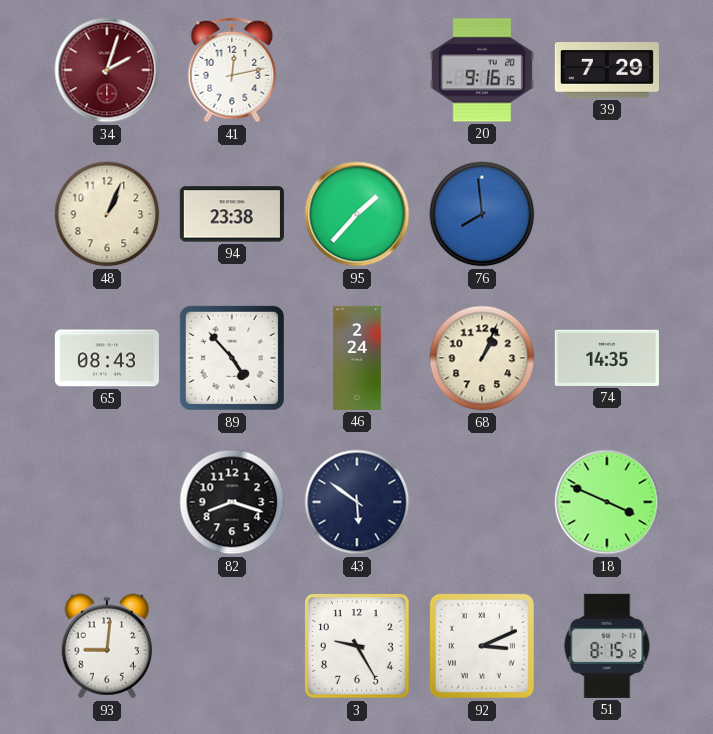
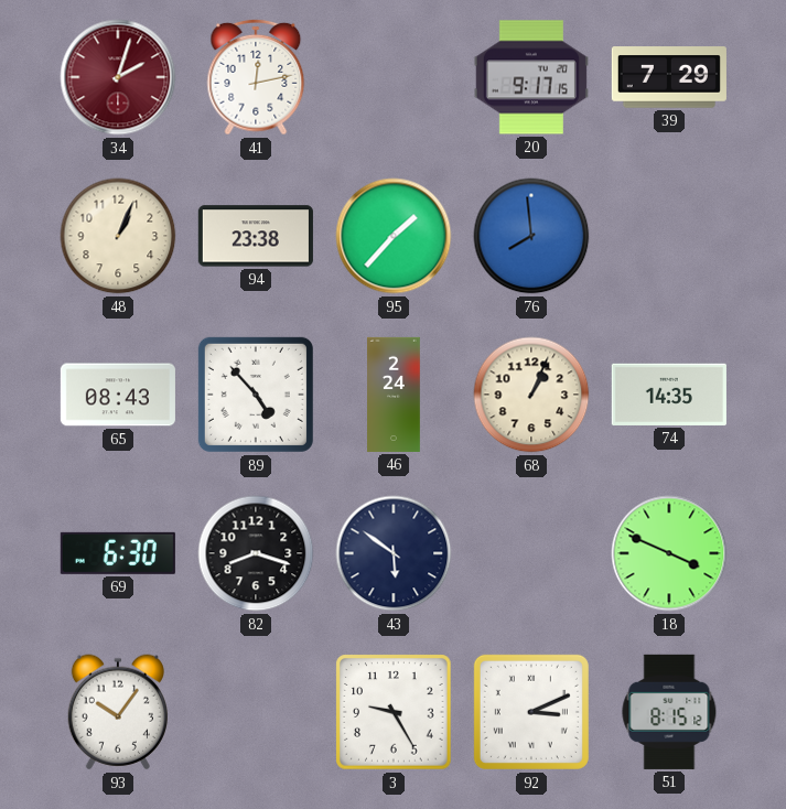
20: 9:16 -> 9:17
69: none -> 6:30
93: 9:01 -> 10:06
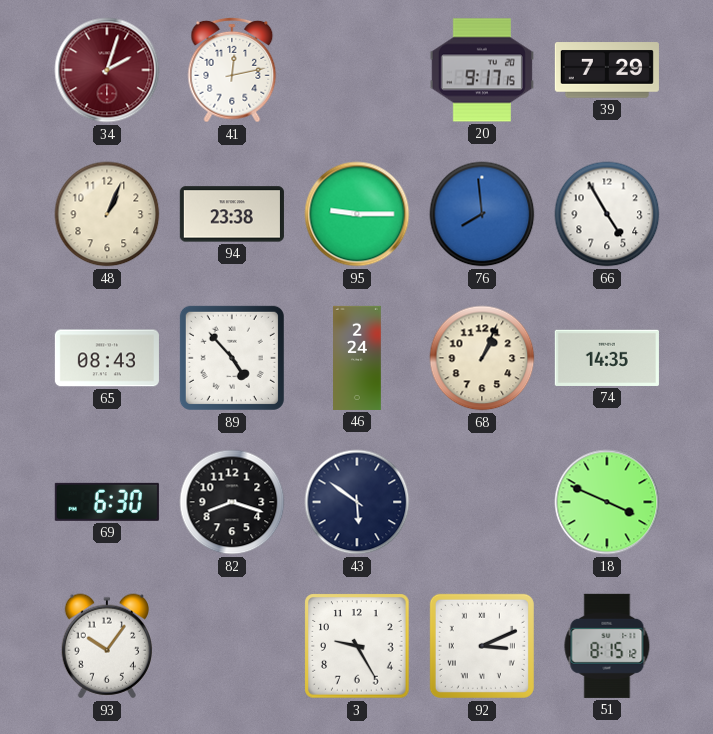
95: 1:37 -> 9:15
66: none -> 4:55
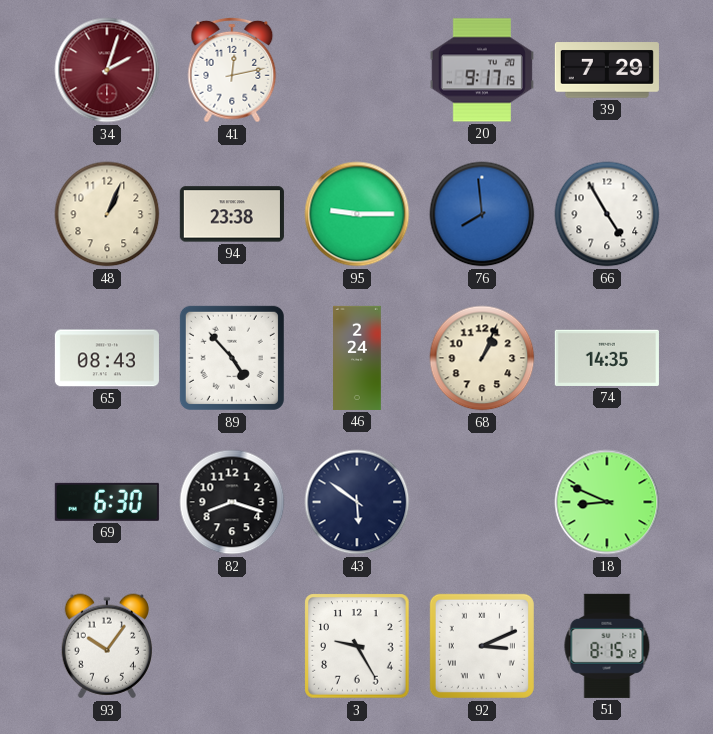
18: 3:49 -> 8:49
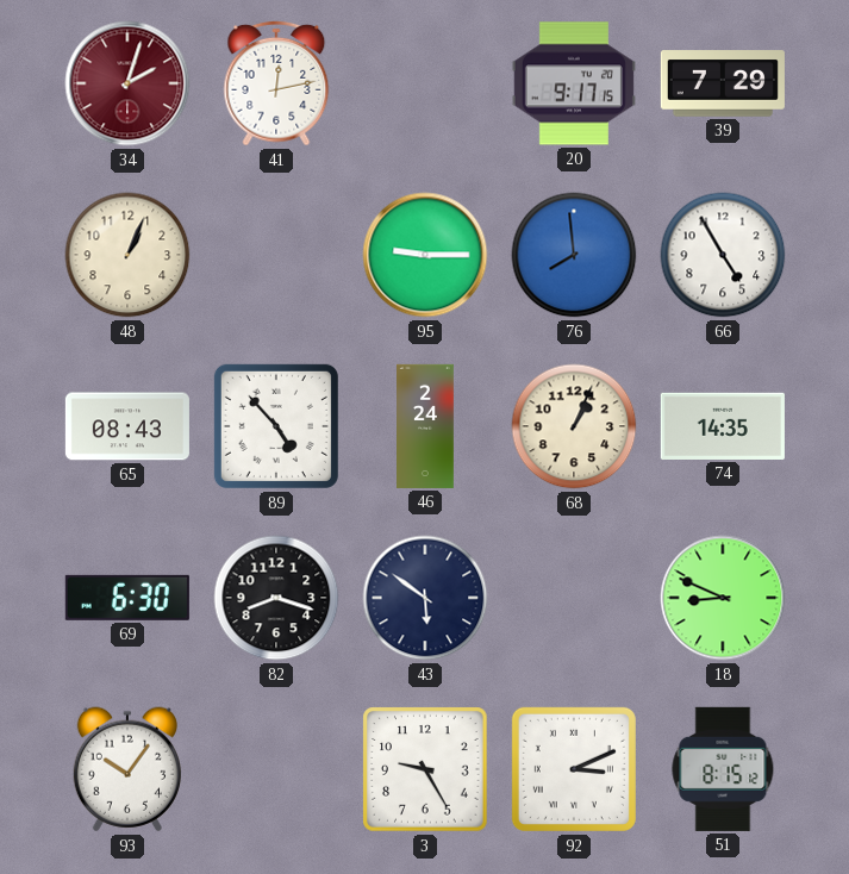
94: 23:38 -> none
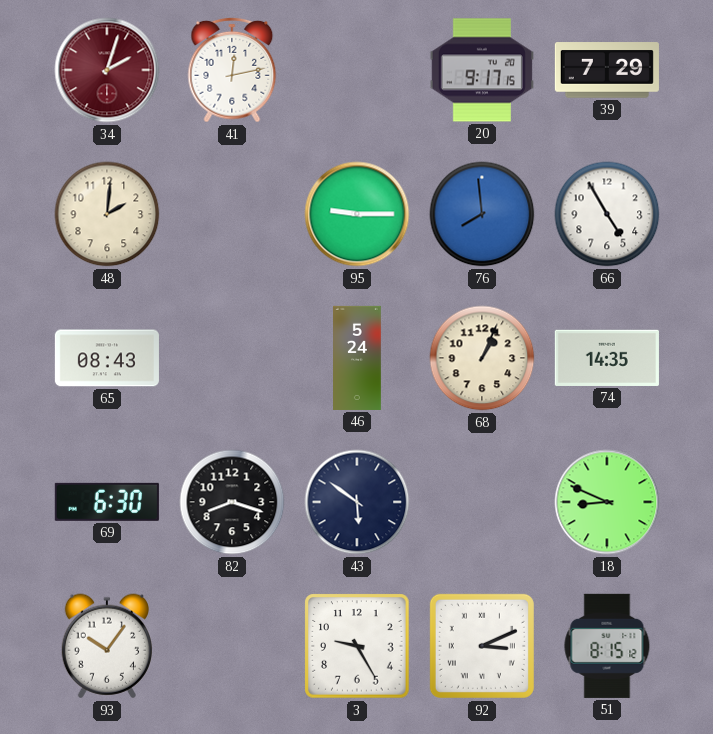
48: 1:04 -> 2:01
89: 4:53 -> none
46: 2:24 -> 5:24
